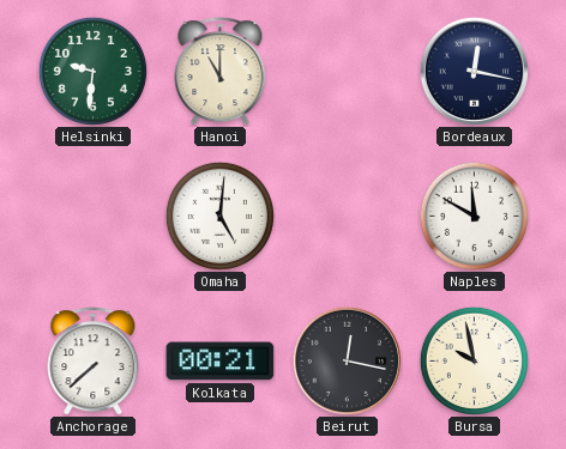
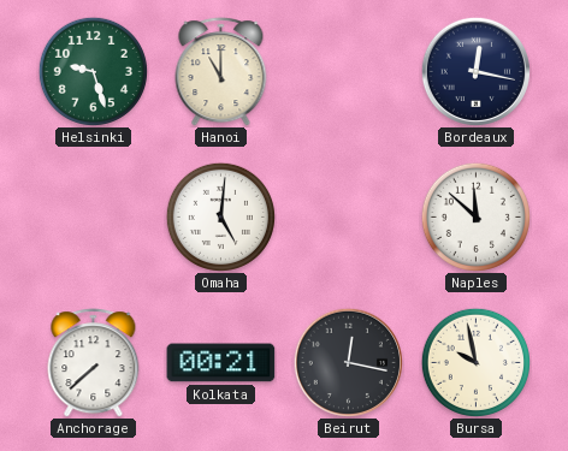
Helsinki: 9:31 -> 9:27
Naples: 11:50 -> 11:52
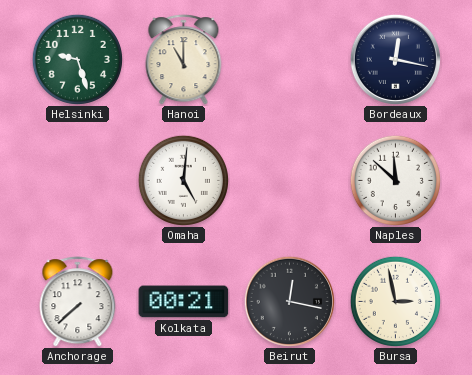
Bursa: 9:58 -> 2:58
